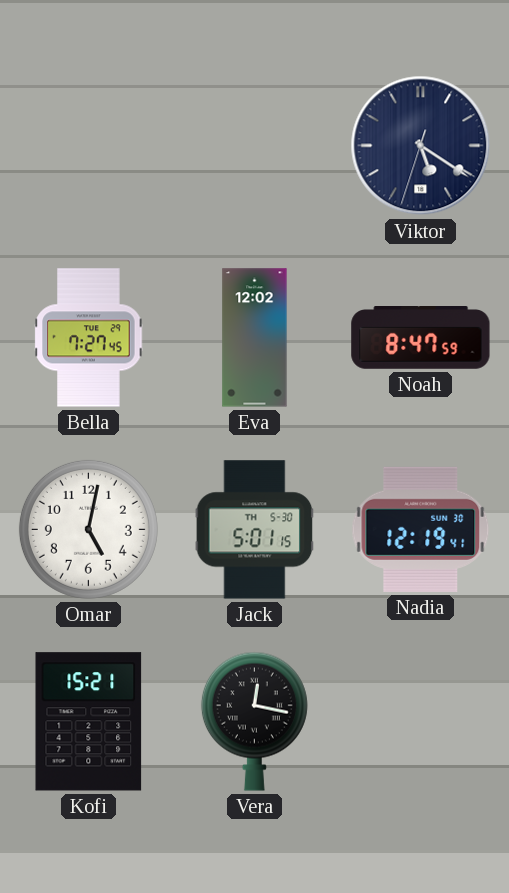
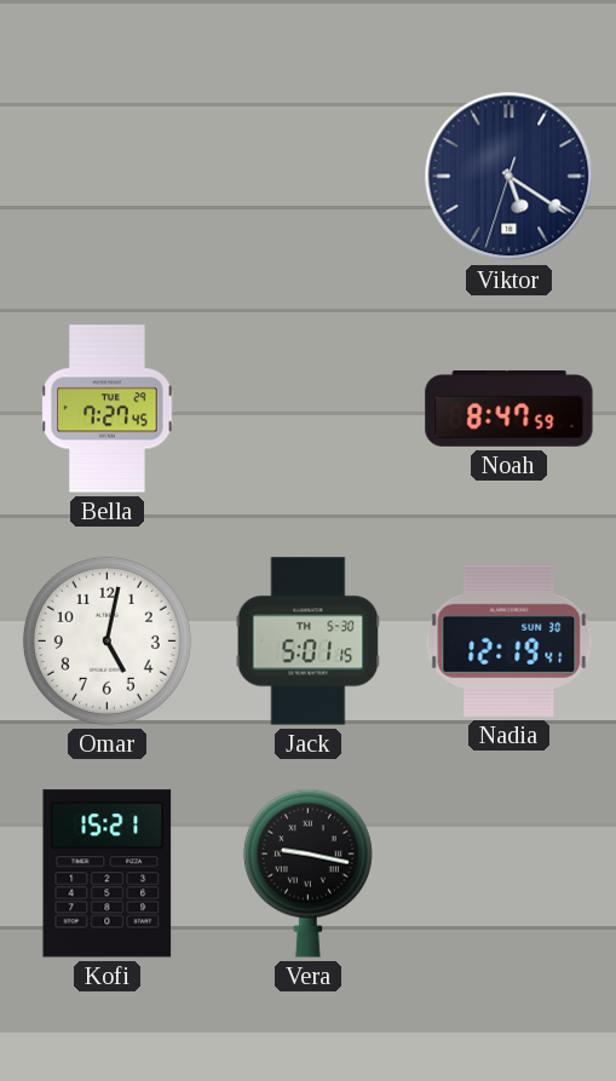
Eva: 12:02 -> none
Vera: 12:17 -> 9:17
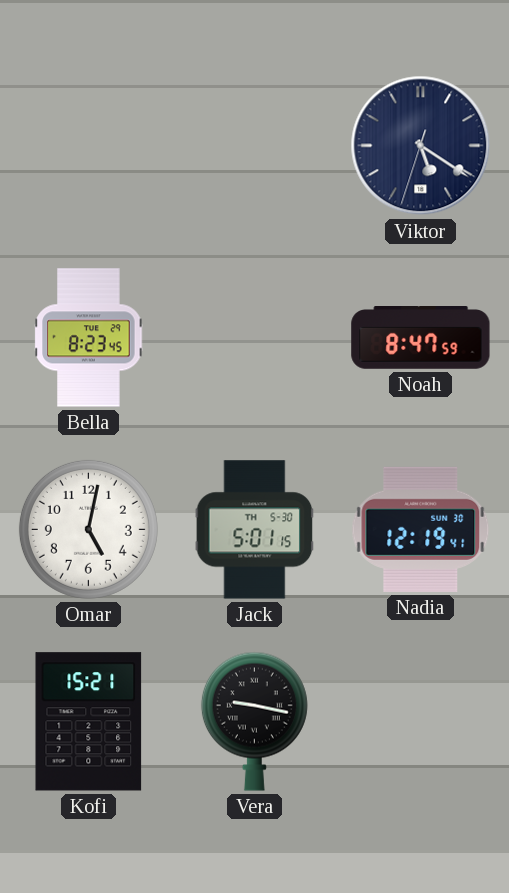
Bella: 7:27 -> 8:23
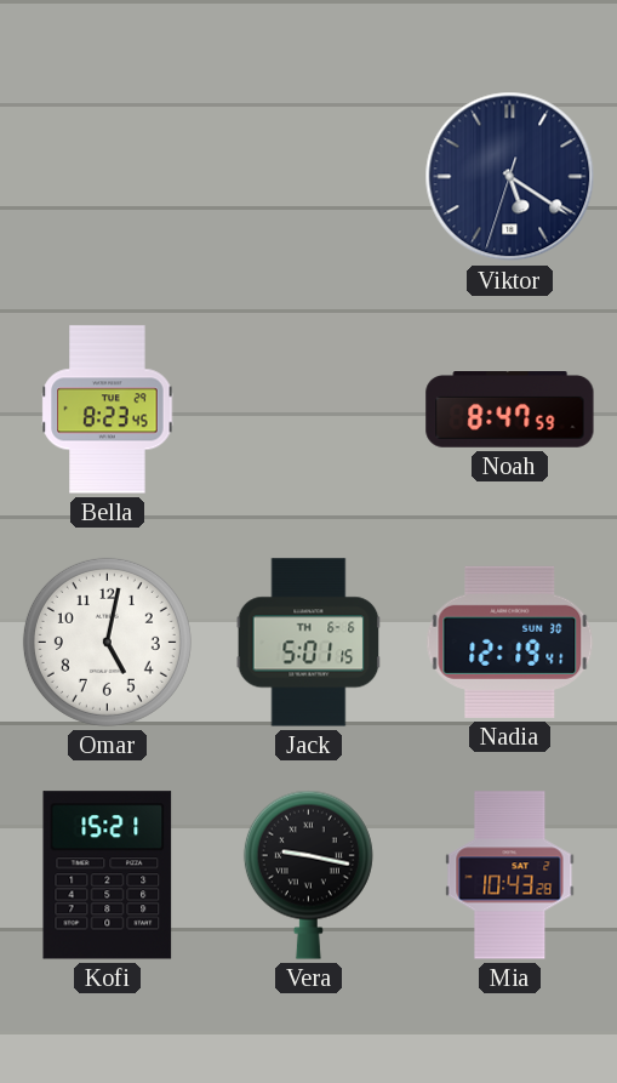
Jack date: TH 5-30 -> TH 6-6
Mia: none -> 10:43
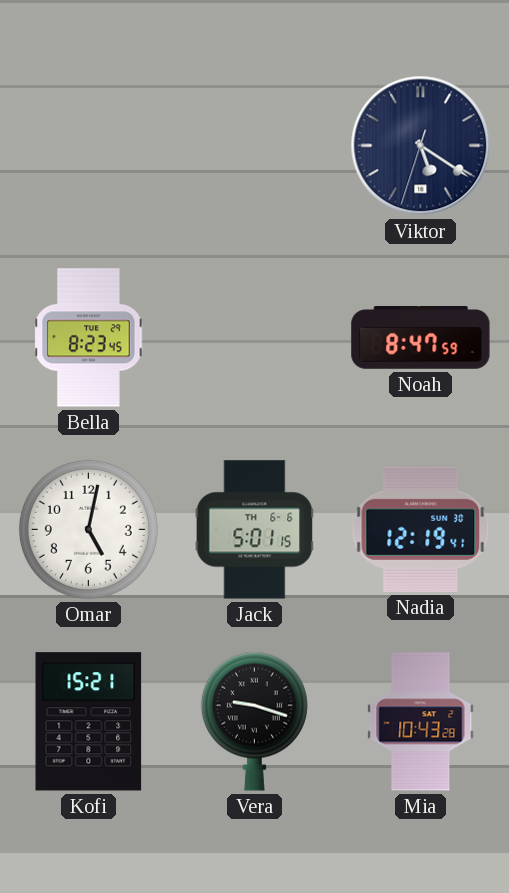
Vera: 9:17 -> 9:18
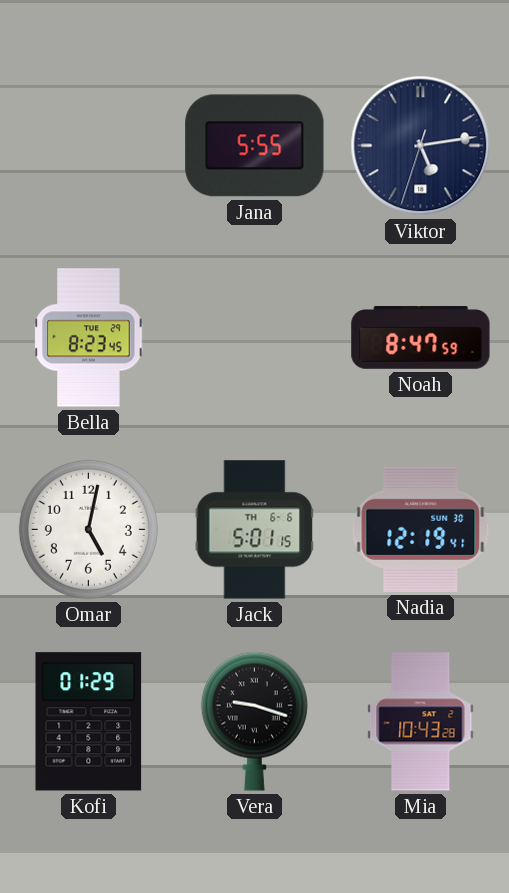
Jana: none -> 5:55
Viktor: 5:20 -> 5:13
Kofi: 15:21 -> 01:29
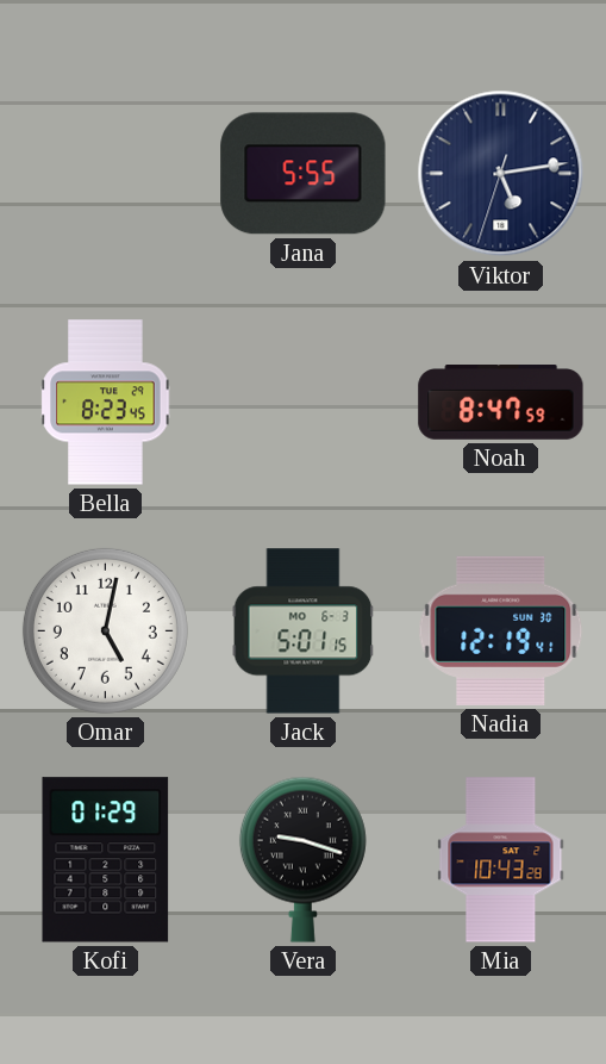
Jack date: TH 6-6 -> MO 6-3
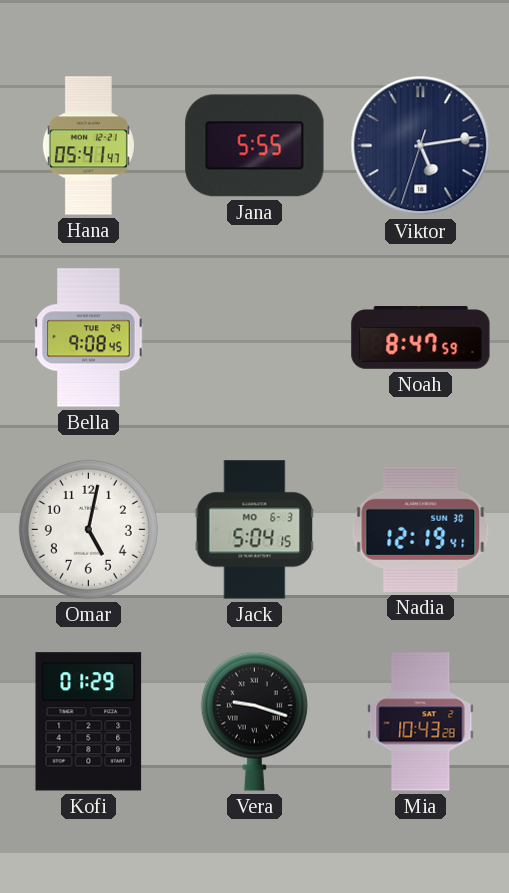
Hana: none -> 05:41
Bella: 8:23 -> 9:08
Jack: 5:01 -> 5:04
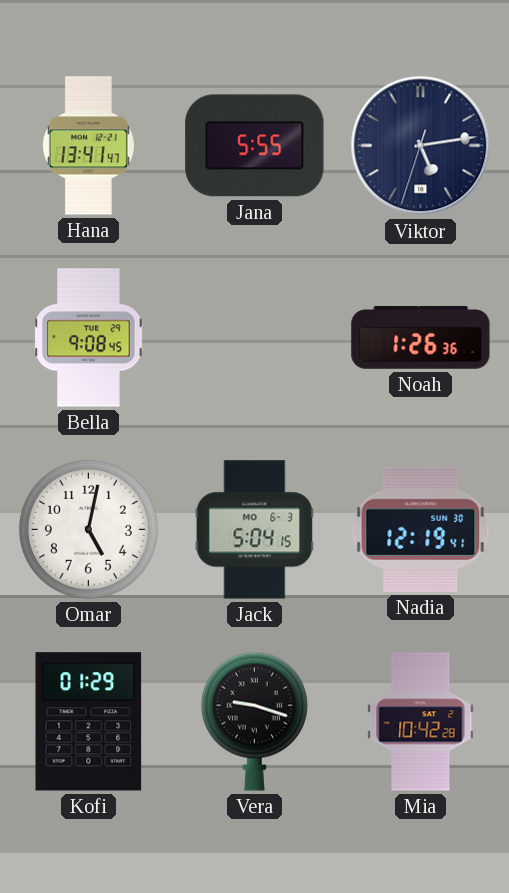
Hana: 05:41 -> 13:41
Noah: 8:47 -> 1:26
Mia: 10:43 -> 10:42
